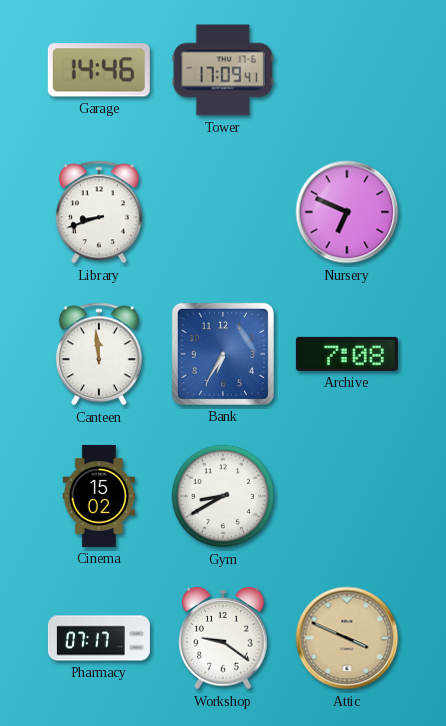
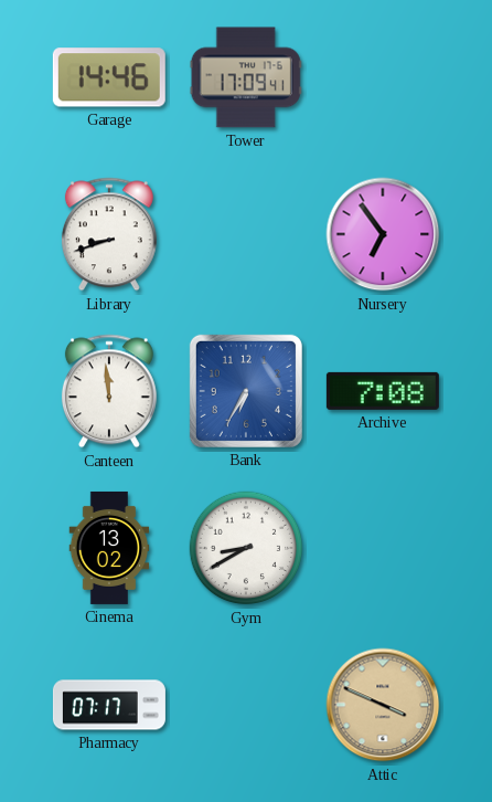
Nursery: 6:49 -> 6:54
Cinema: 15:02 -> 13:02
Workshop: 9:21 -> none
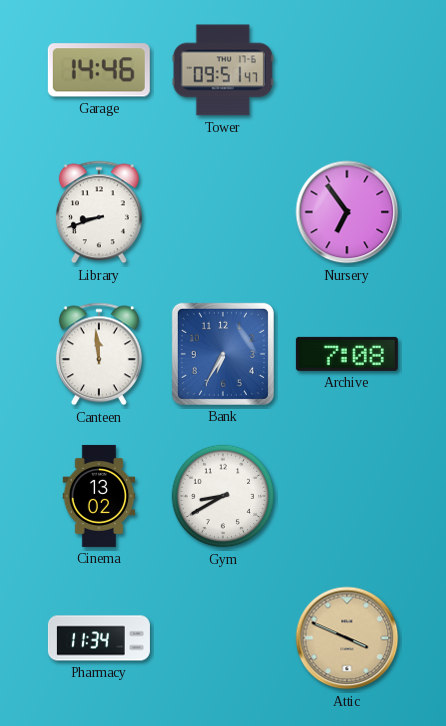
Tower: 17:09 -> 09:51
Pharmacy: 07:17 -> 11:34
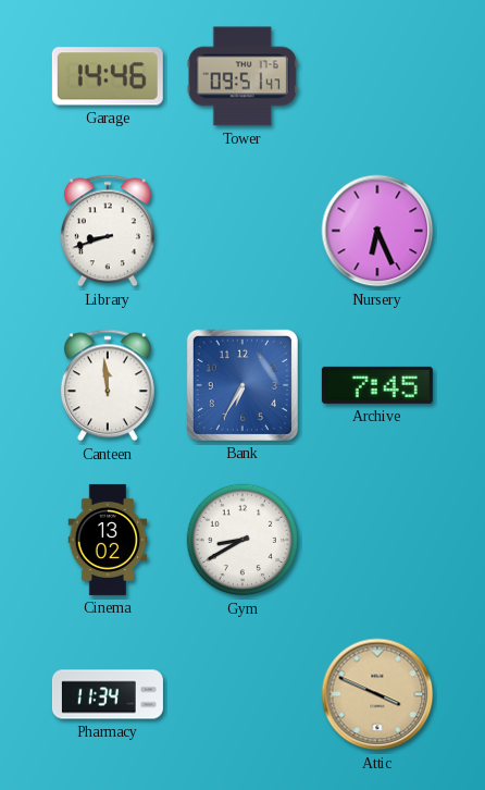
Nursery: 6:54 -> 6:26
Archive: 7:08 -> 7:45
